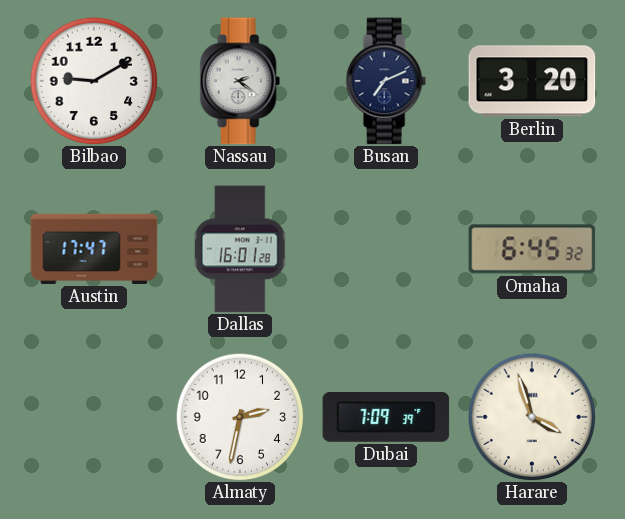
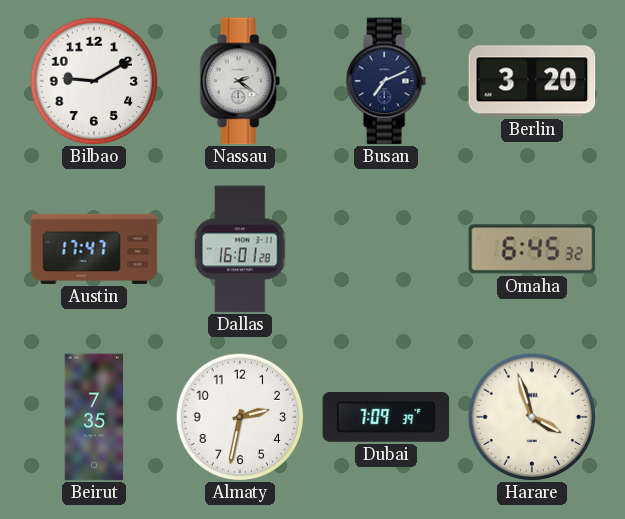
Beirut: none -> 7:35
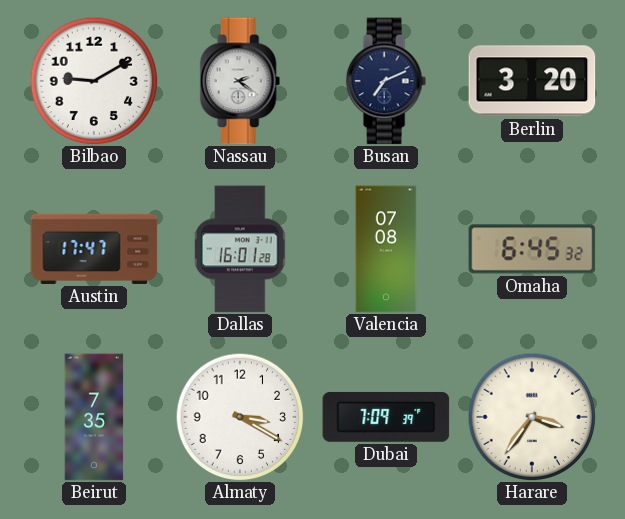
Valencia: none -> 07:08
Almaty: 2:32 -> 3:20
Harare: 3:57 -> 3:36
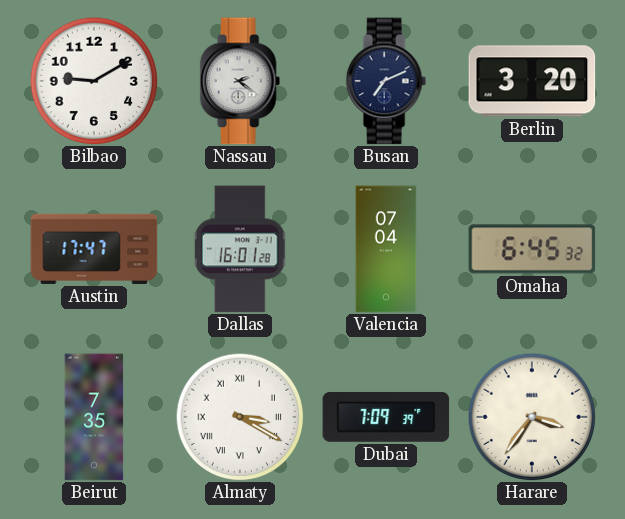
Valencia: 07:08 -> 07:04
Almaty numerals: Arabic -> Roman
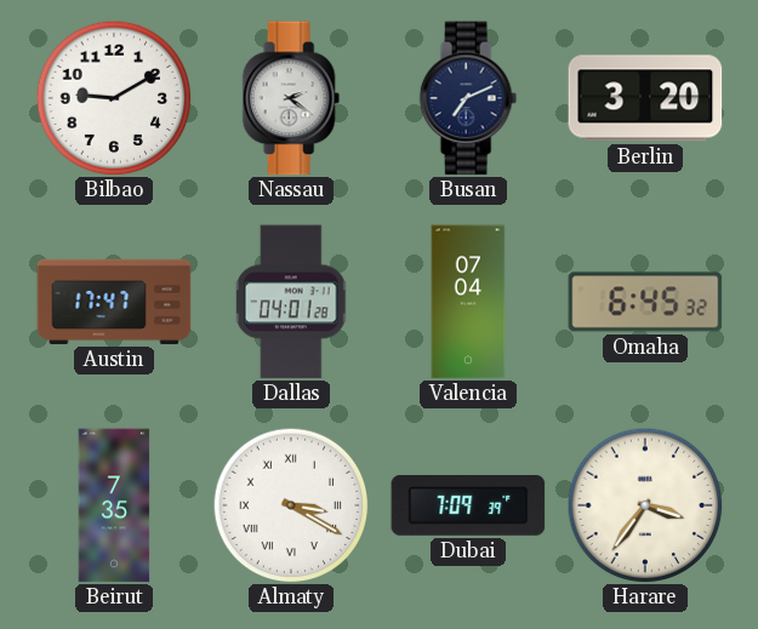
Dallas: 16:01 -> 04:01
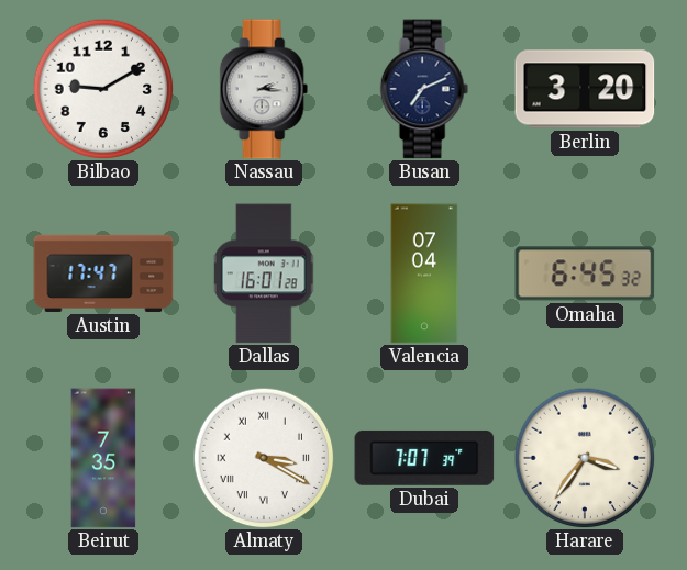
Nassau: 2:21 -> 2:16
Dallas: 04:01 -> 16:01
Dubai: 7:09 -> 7:07
